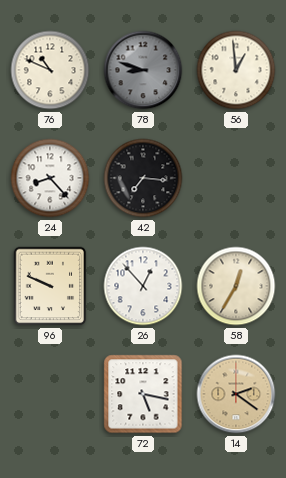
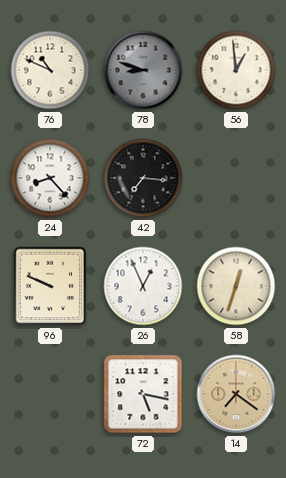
26: 12:53 -> 12:56
58: 12:35 -> 12:33
14: 2:21 -> 7:21
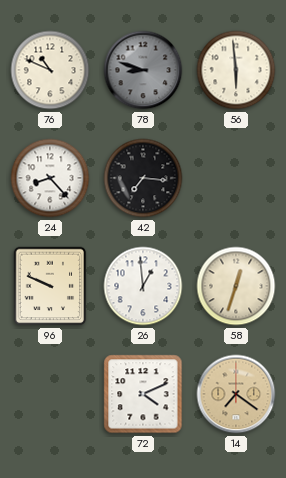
56: 12:59 -> 5:59
26: 12:56 -> 12:59
72: 5:17 -> 4:11
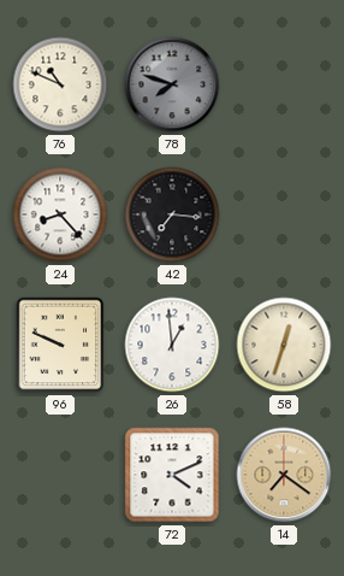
78: 8:48 -> 7:48
56: 5:59 -> none
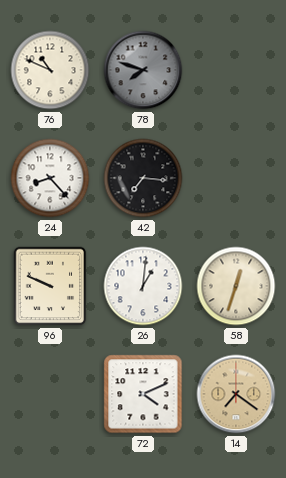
26: 12:59 -> 1:01
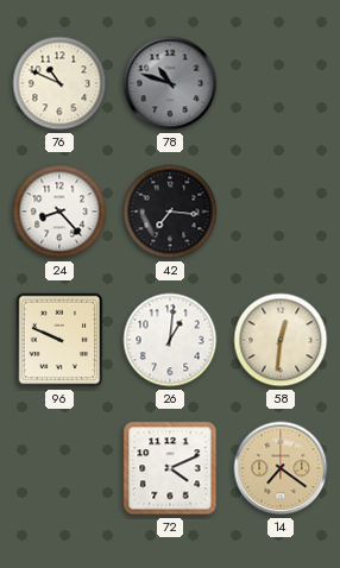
78: 7:48 -> 10:48
58: 12:33 -> 12:31
